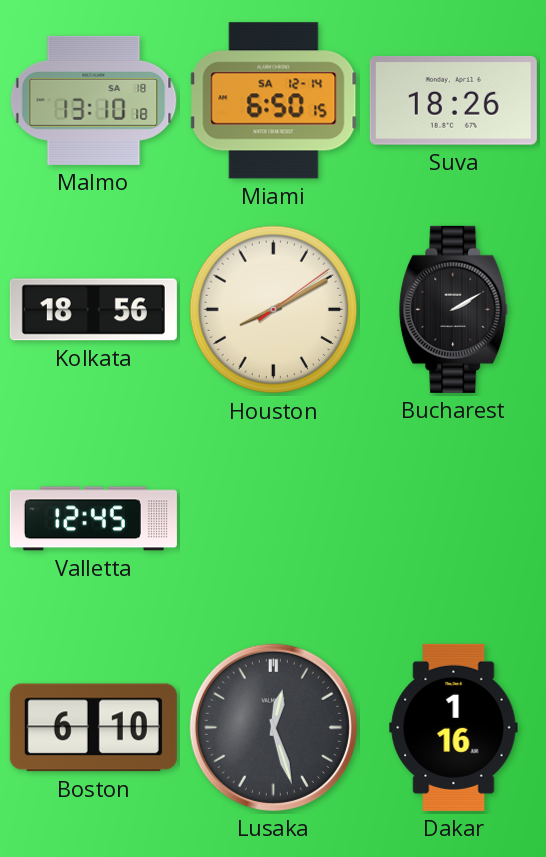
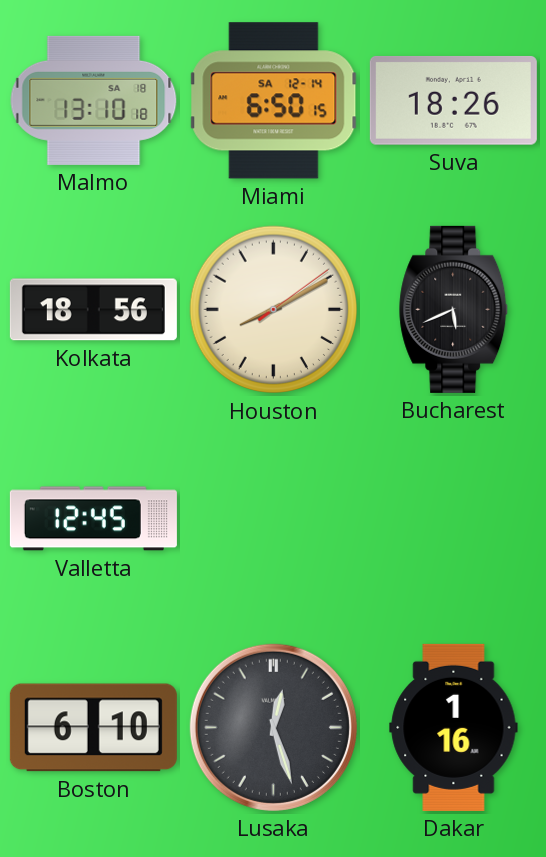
Bucharest: 2:10 -> 5:41
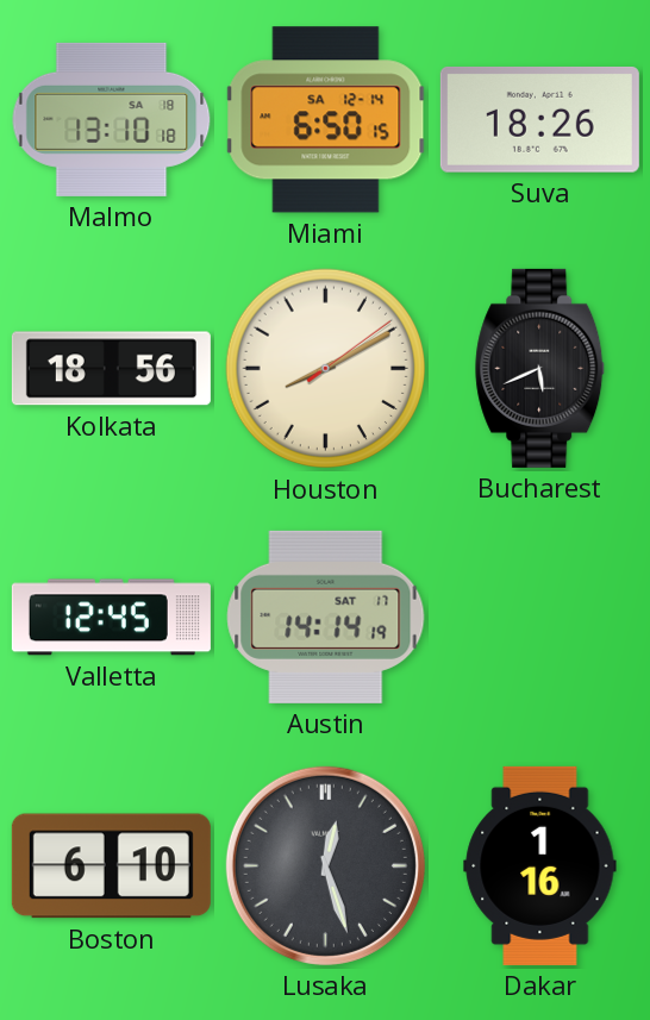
Austin: none -> 14:14
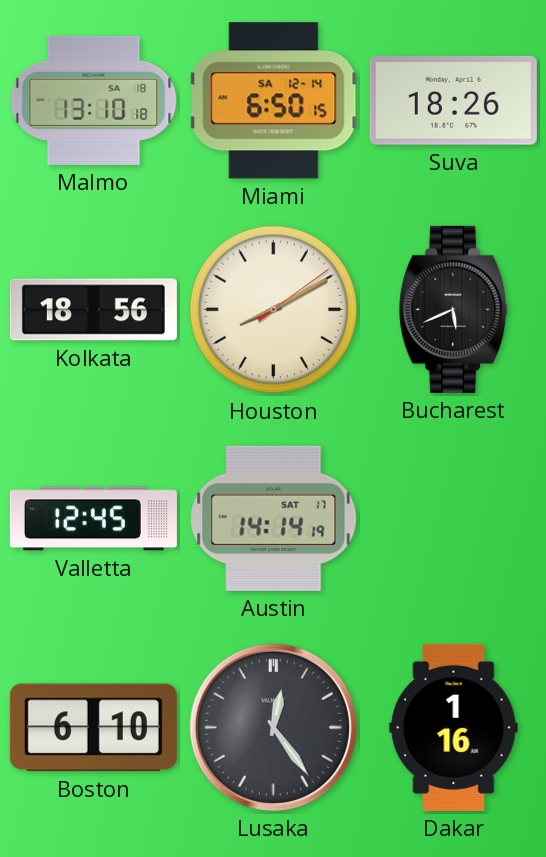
Lusaka: 12:27 -> 12:24
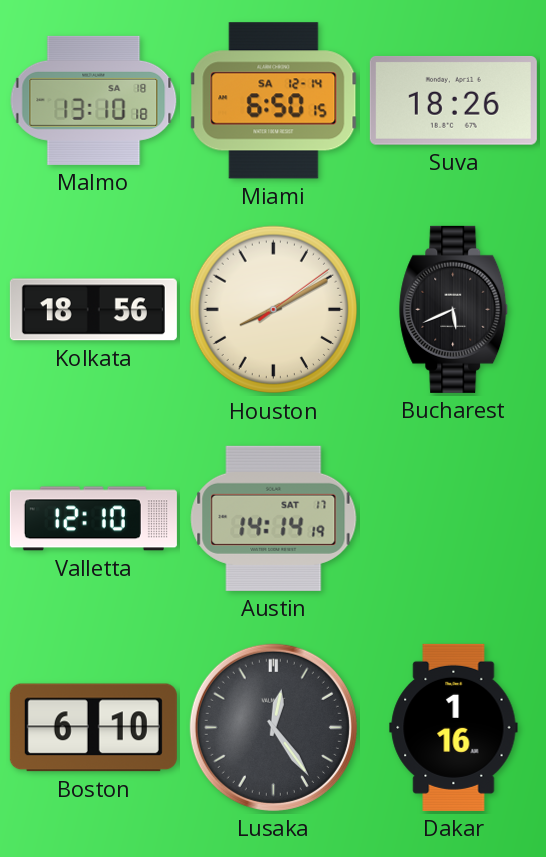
Valletta: 12:45 -> 12:10
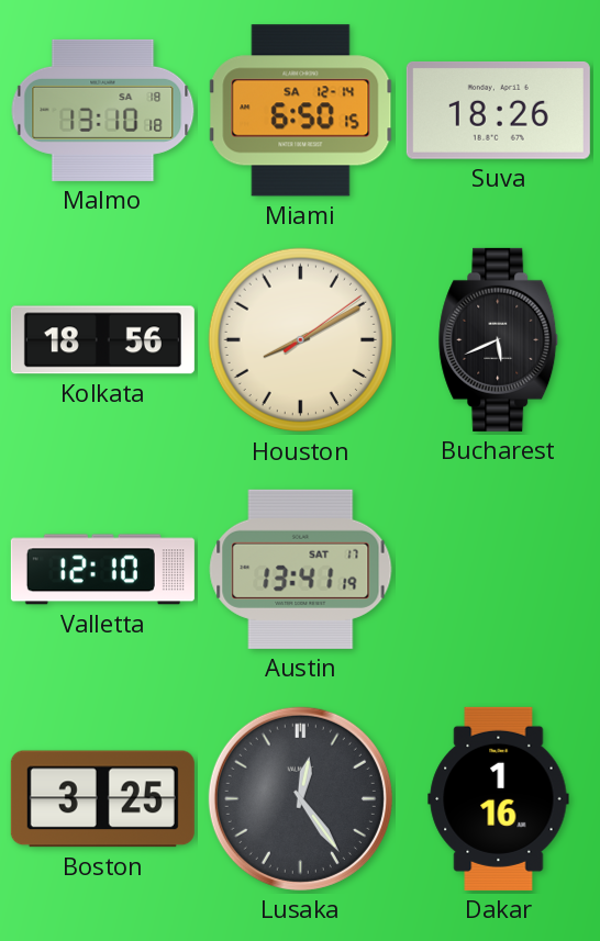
Austin: 14:14 -> 13:41
Boston: 6:10 -> 3:25
